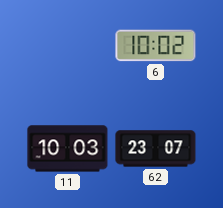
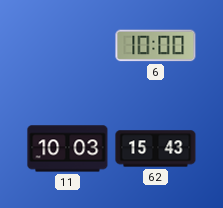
6: 10:02 -> 10:00
62: 23:07 -> 15:43
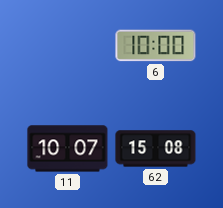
11: 10:03 -> 10:07
62: 15:43 -> 15:08
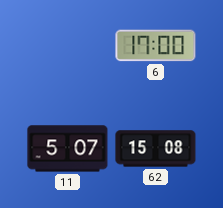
6: 10:00 -> 17:00
11: 10:07 -> 5:07
